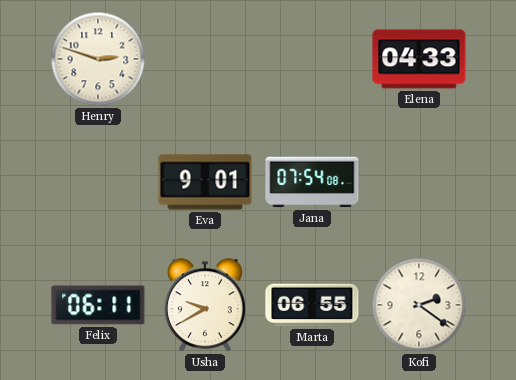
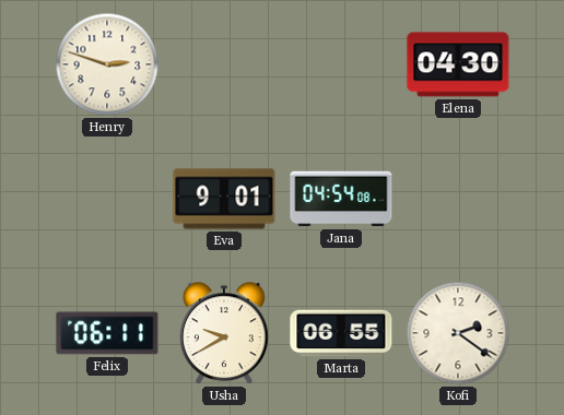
Elena: 04:33 -> 04:30
Jana: 07:54 -> 04:54
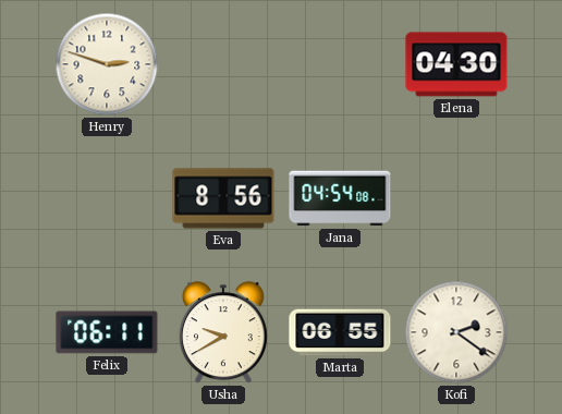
Eva: 9:01 -> 8:56
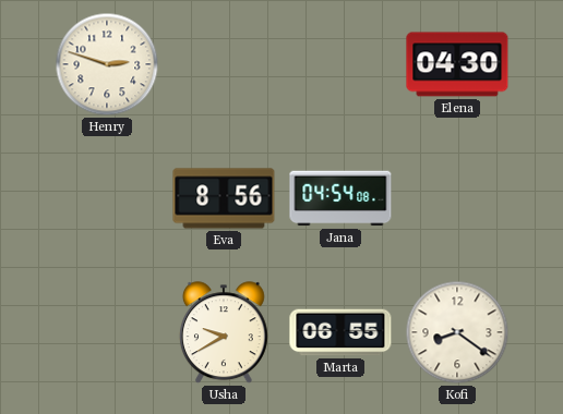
Felix: 06:11 -> none
Kofi: 2:21 -> 8:21
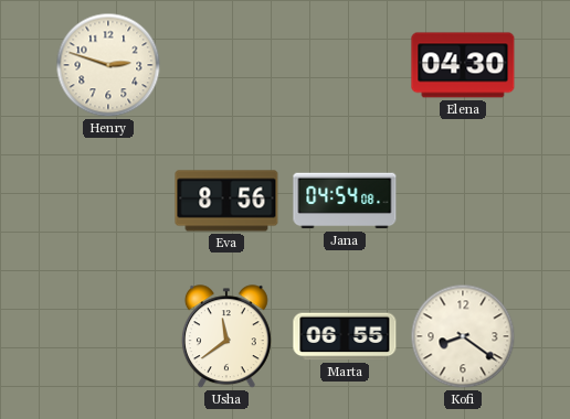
Usha: 9:40 -> 11:39
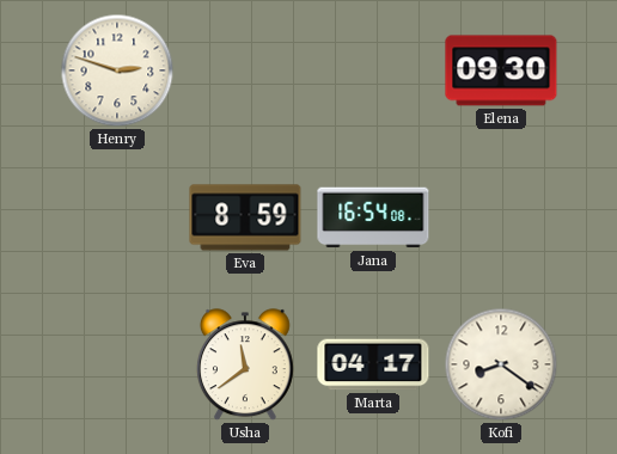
Elena: 04:30 -> 09:30
Eva: 8:56 -> 8:59
Jana: 04:54 -> 16:54
Marta: 06:55 -> 04:17
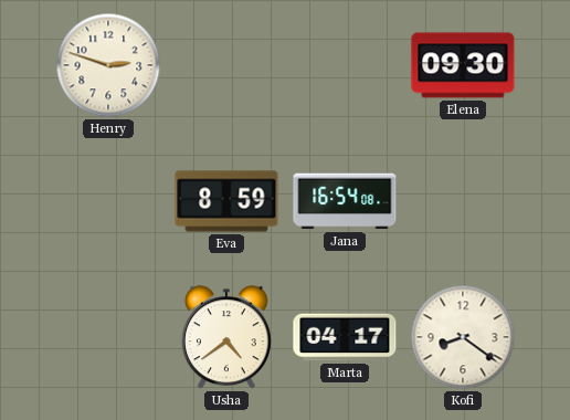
Usha: 11:39 -> 4:39
